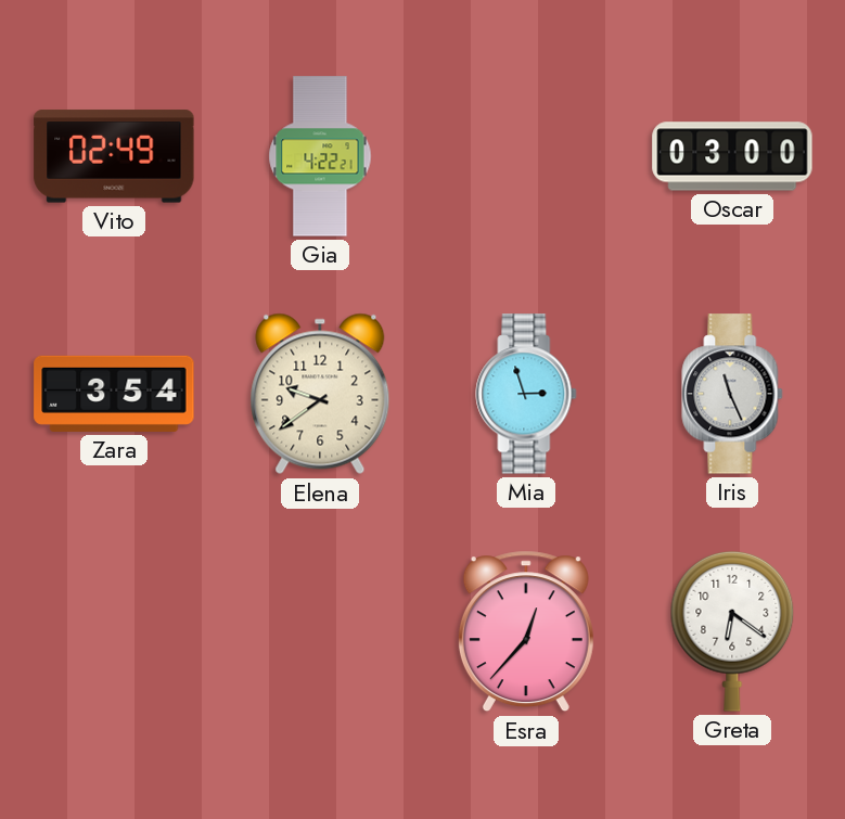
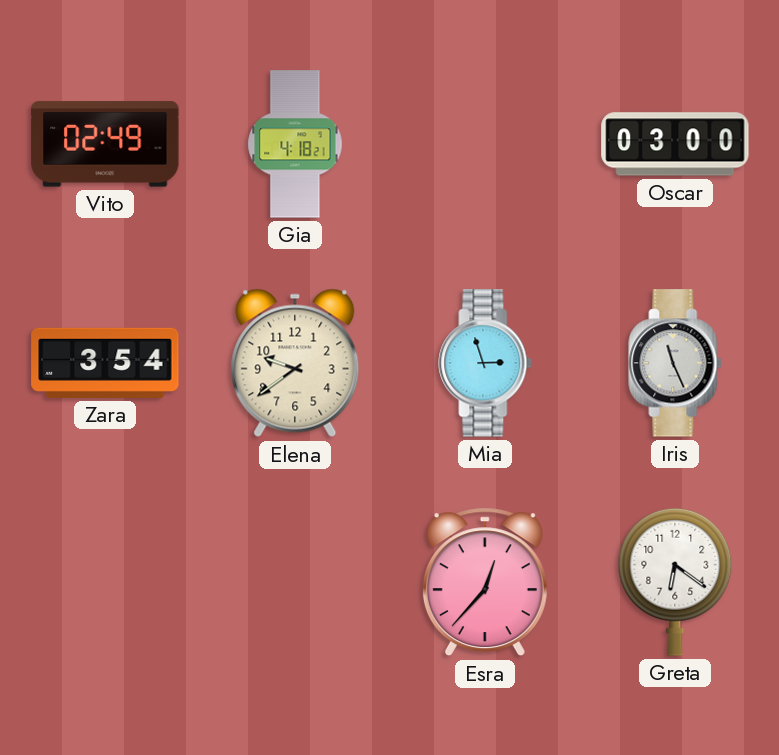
Gia: 4:22 -> 4:18
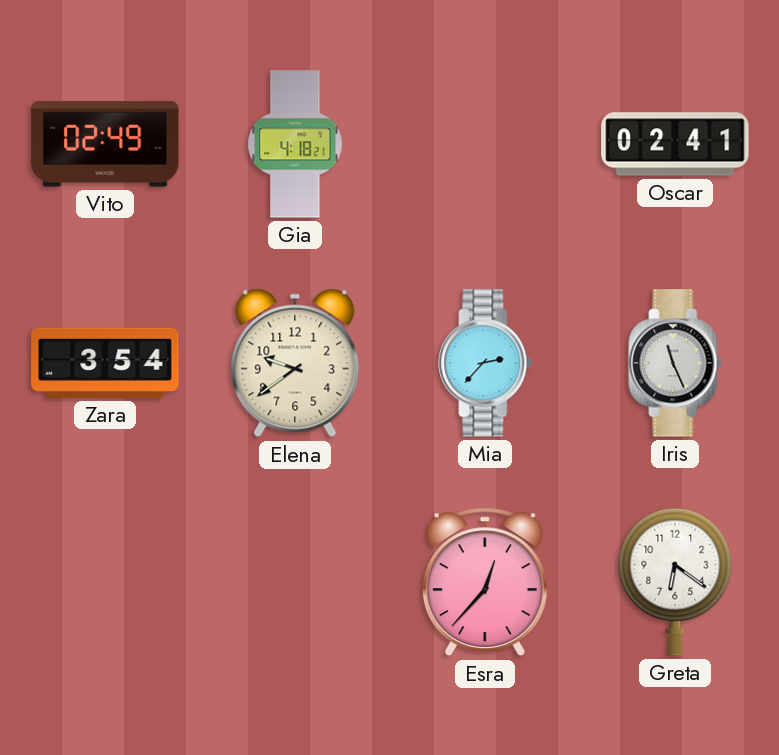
Oscar: 03:00 -> 02:41
Mia: 2:57 -> 2:37
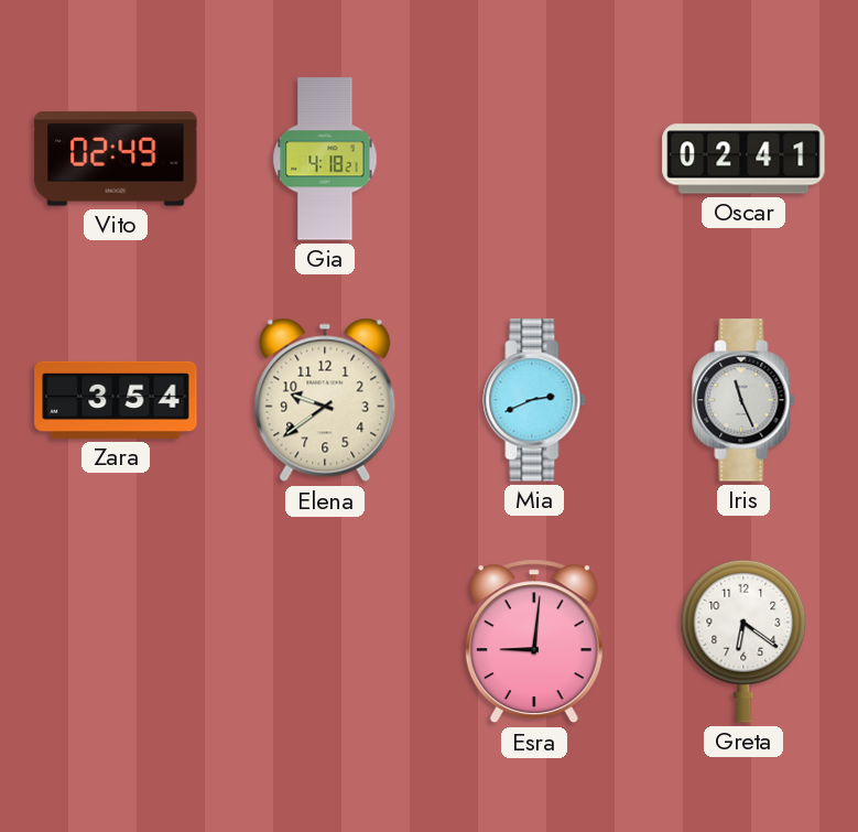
Mia: 2:37 -> 2:41
Esra: 12:37 -> 9:01
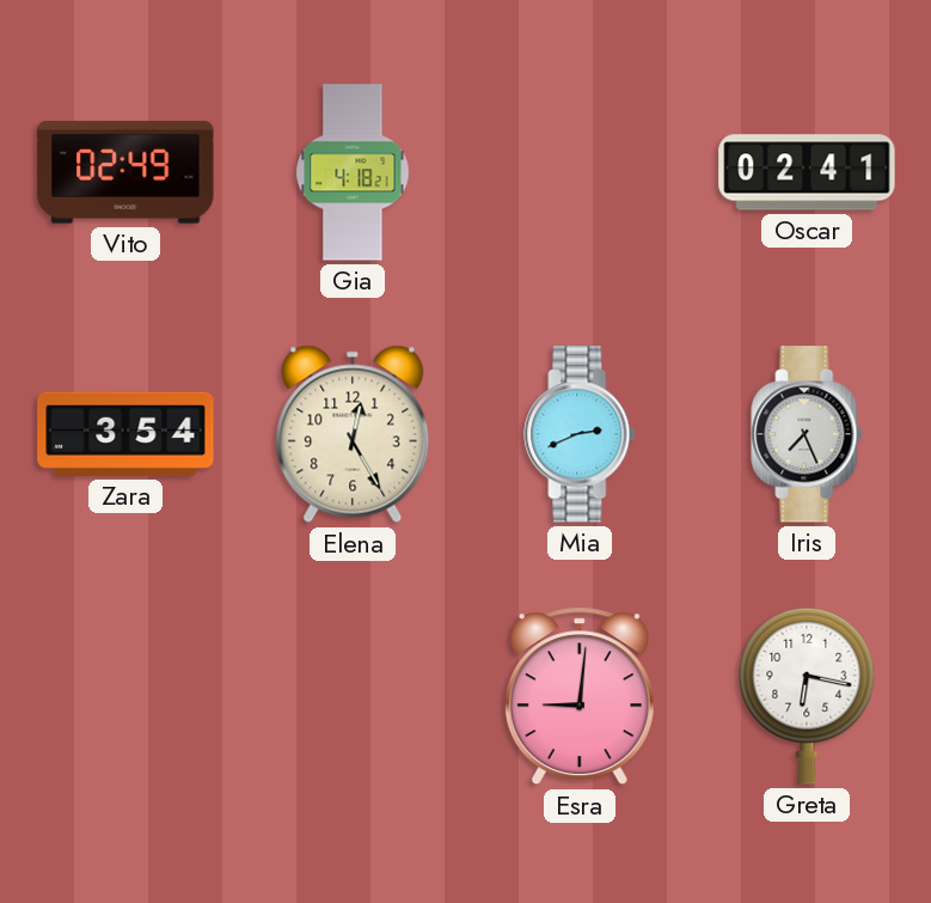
Elena: 9:39 -> 12:25
Iris: 11:26 -> 7:26
Greta: 6:21 -> 6:17
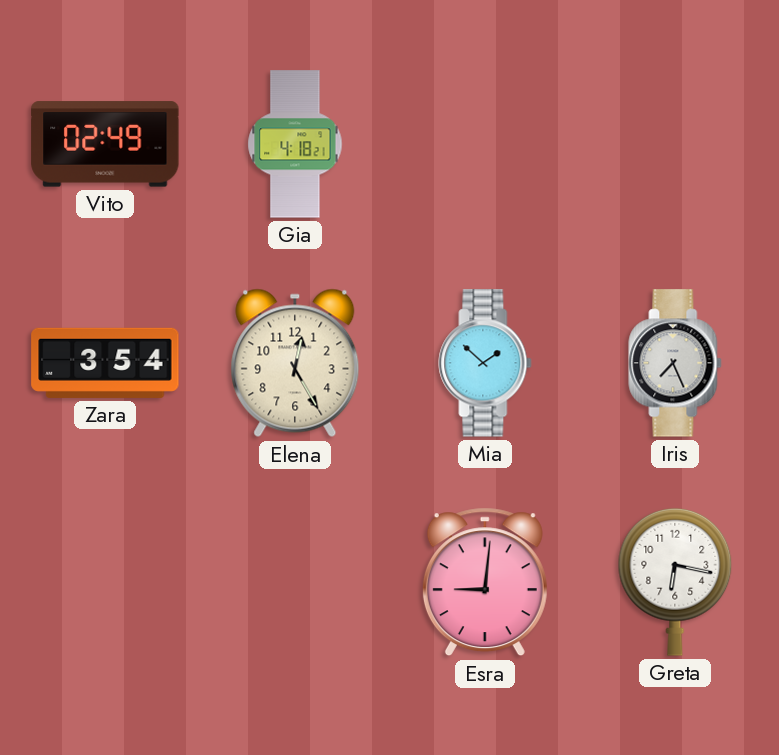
Oscar: 02:41 -> none
Mia: 2:41 -> 1:52
